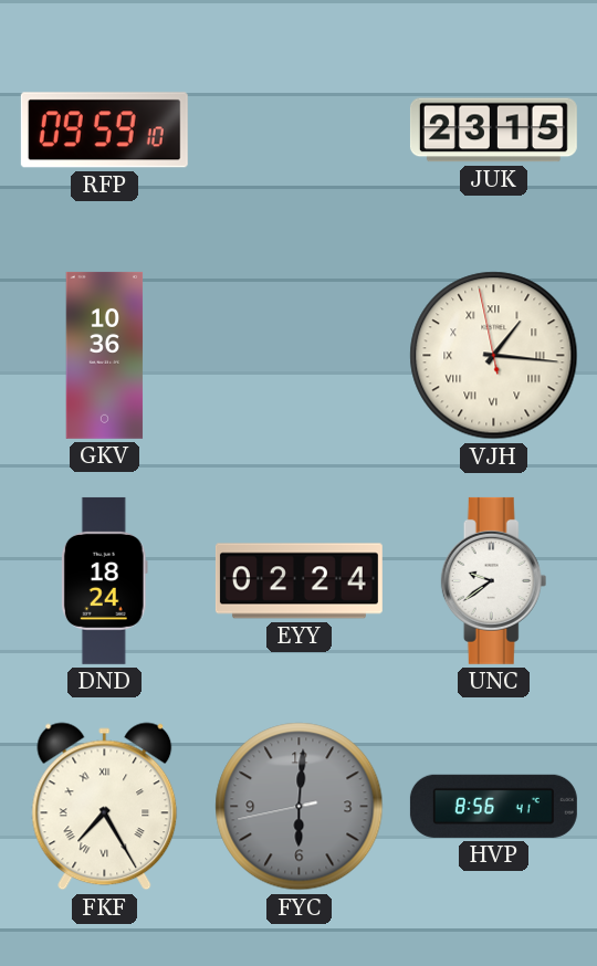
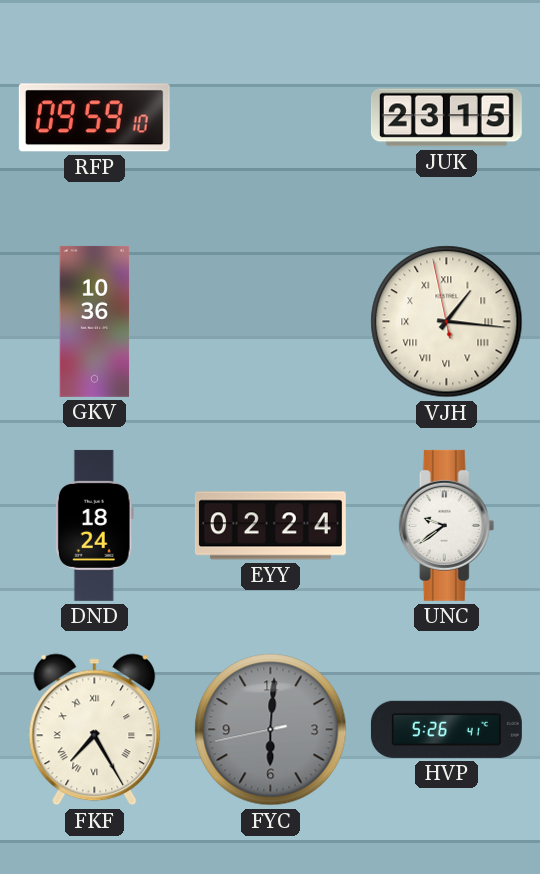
HVP: 8:56 -> 5:26
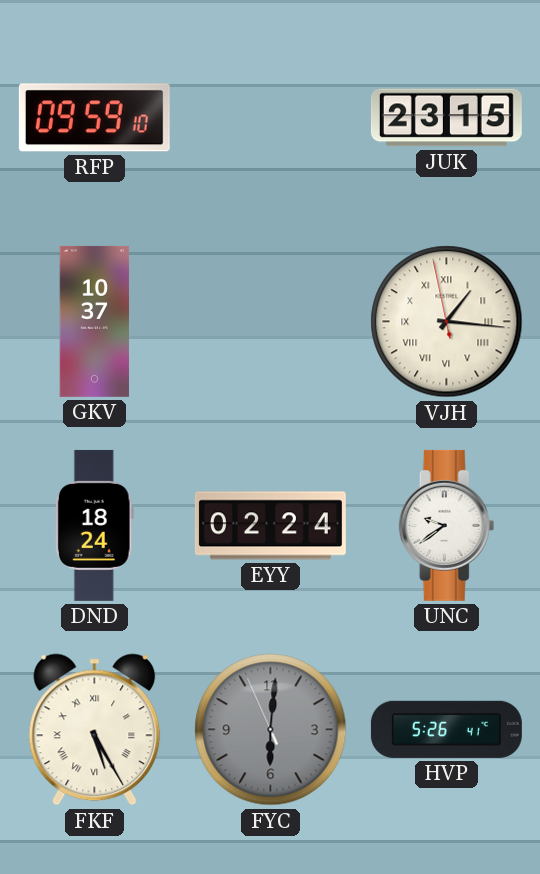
GKV: 10:36 -> 10:37
FKF: 7:25 -> 5:25
FYC: 6:00:43 -> 6:00:56
